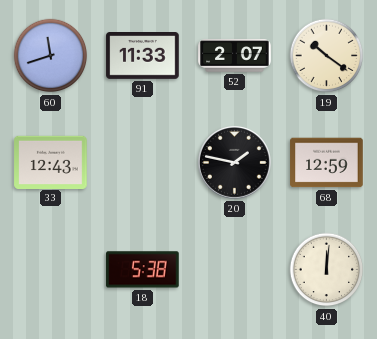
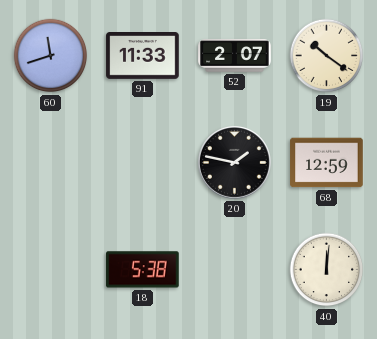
33: 12:43 -> none
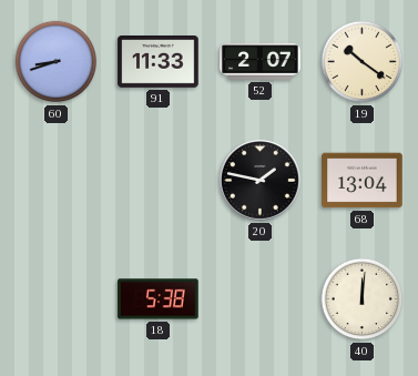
60: 11:42 -> 8:42
68: 12:59 -> 13:04
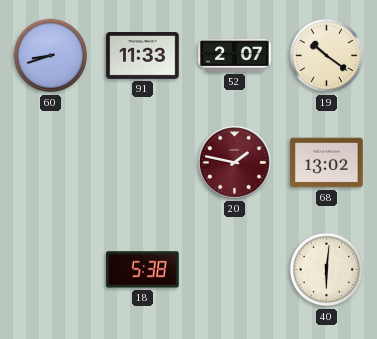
20 dial: black -> burgundy
68: 13:04 -> 13:02
40: 12:01 -> 6:01
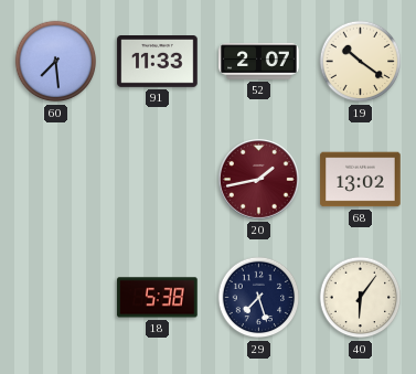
60: 8:42 -> 7:29
20: 1:47 -> 1:43
29: none -> 7:27
40: 6:01 -> 6:06
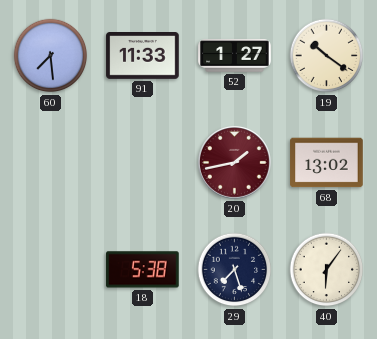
52: 2:07 -> 1:27
